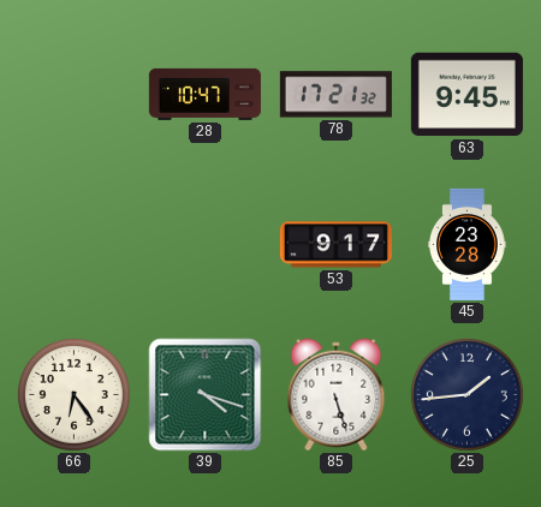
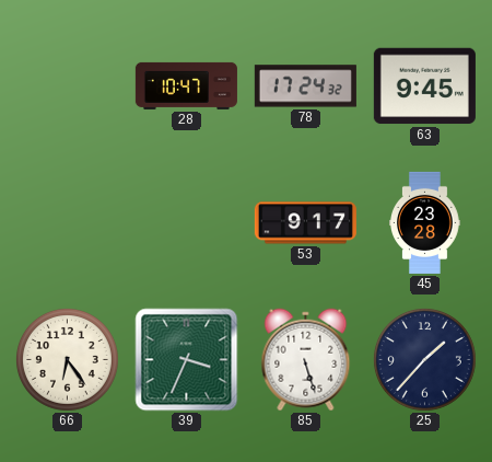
78: 17:21 -> 17:24
39: 4:18 -> 3:34
25: 1:44 -> 1:37
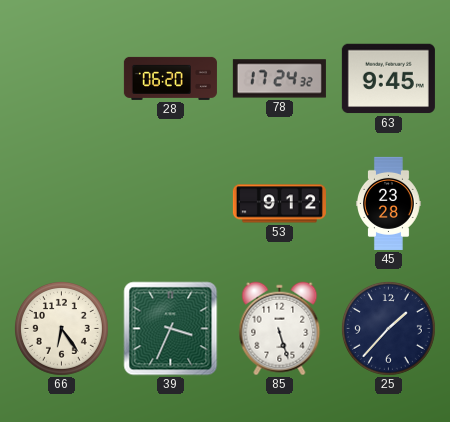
28: 10:47 -> 06:20
53: 9:17 -> 9:12
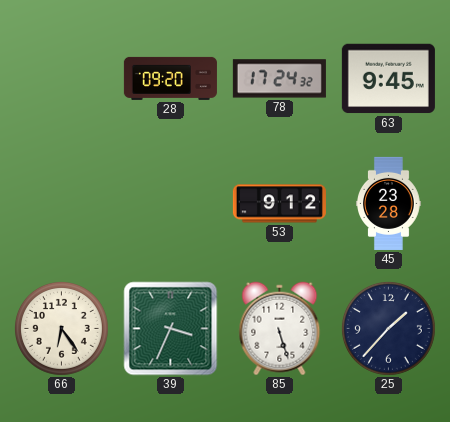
28: 06:20 -> 09:20
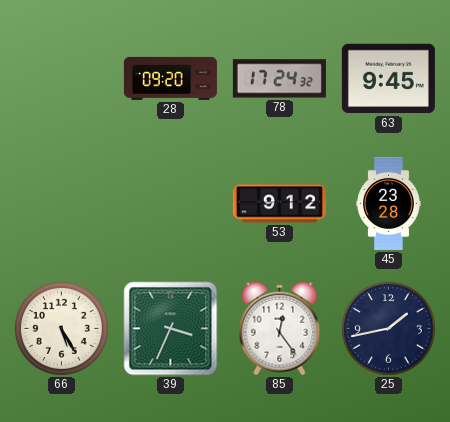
66: 6:24 -> 5:25
85: 5:27 -> 12:24
25: 1:37 -> 1:43
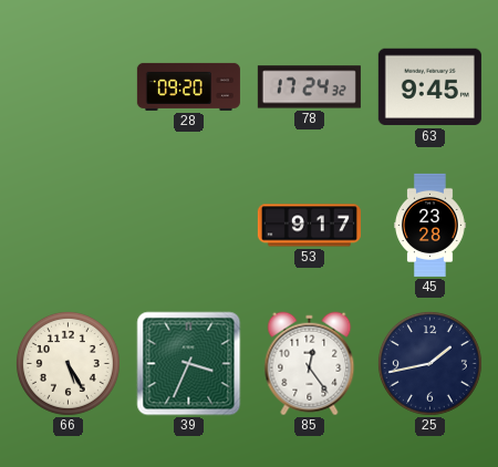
53: 9:12 -> 9:17
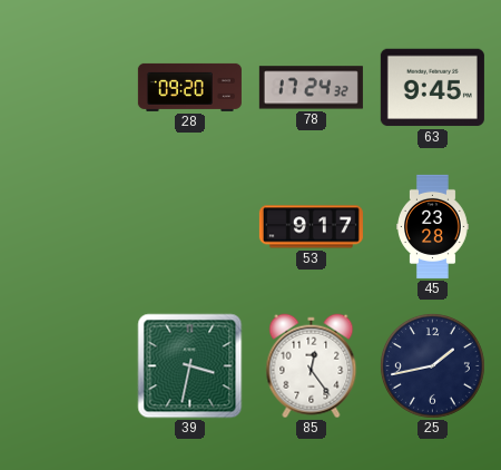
66: 5:25 -> none
39: 3:34 -> 3:32
